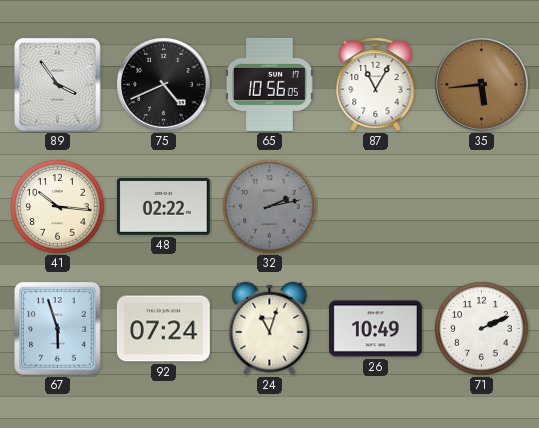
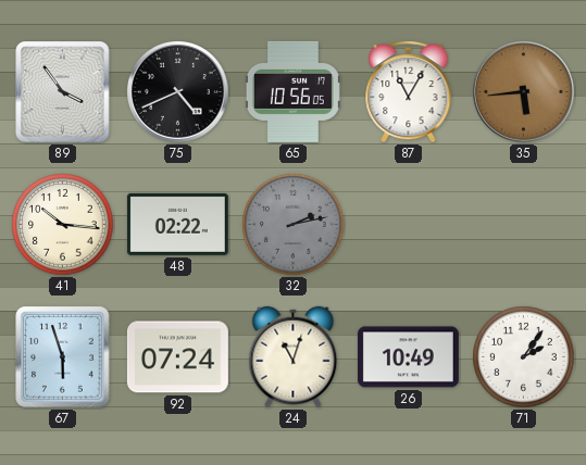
71: 2:11 -> 2:06
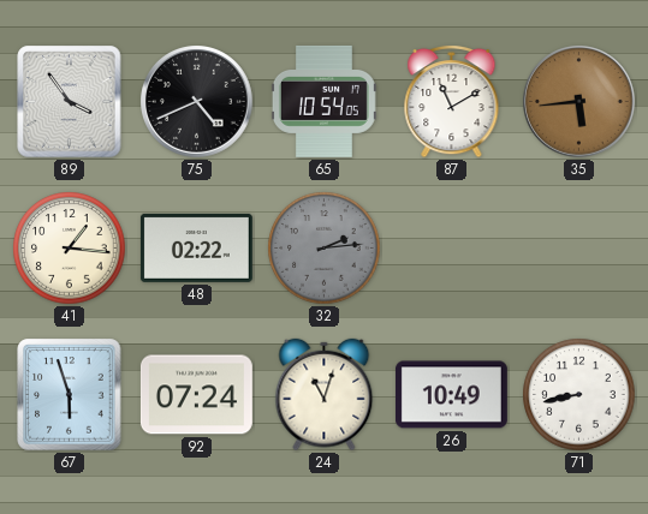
65: 10:56 -> 10:54
87: 11:05 -> 11:10
41: 10:16 -> 1:16
32: 2:13 -> 2:14
71: 2:06 -> 8:43
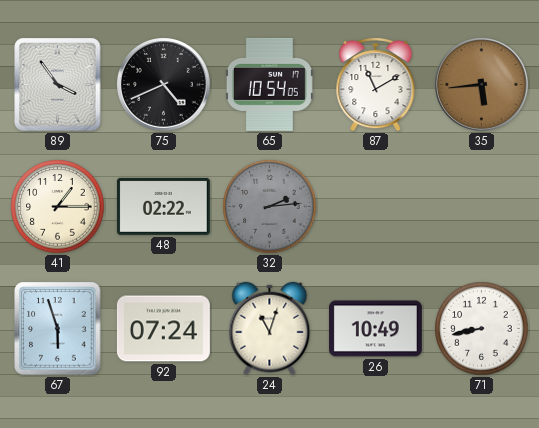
41: 1:16 -> 1:15
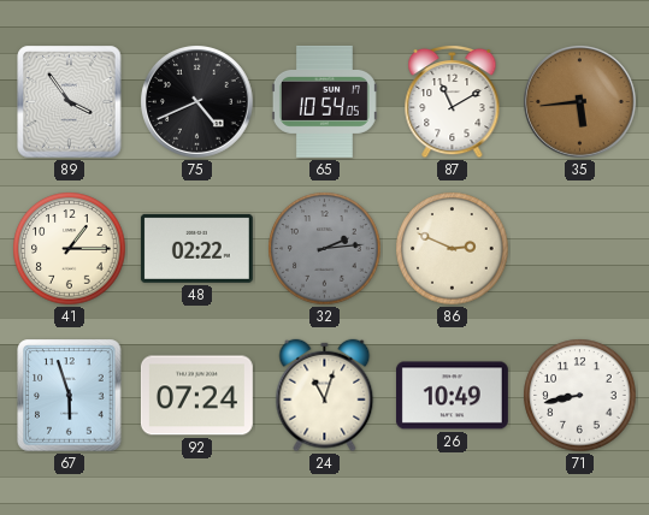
86: none -> 2:49
